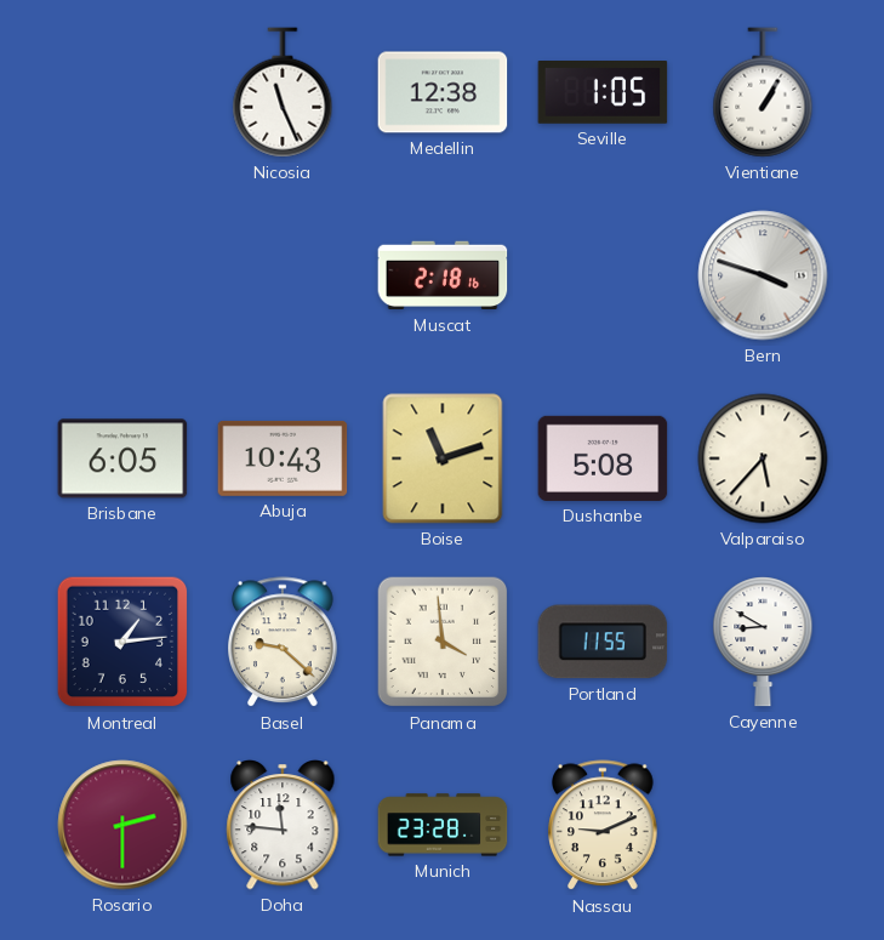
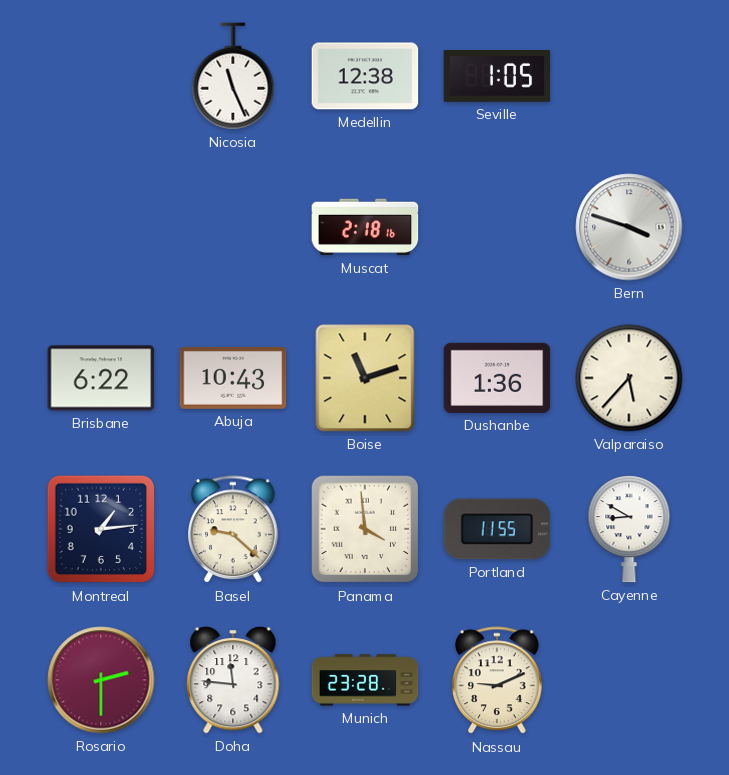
Vientiane: 1:05 -> none
Brisbane: 6:05 -> 6:22
Dushanbe: 5:08 -> 1:36
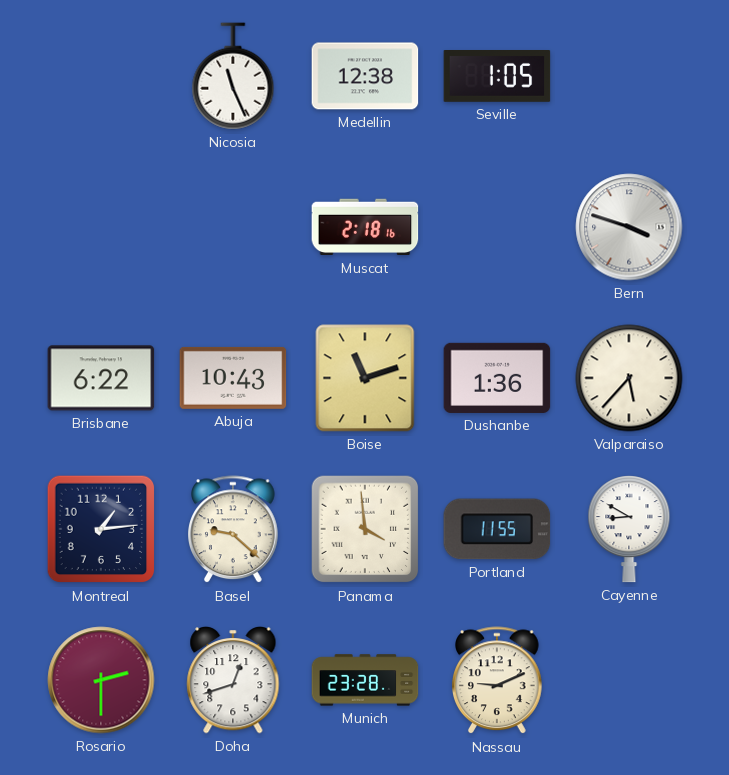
Doha: 11:46 -> 12:42
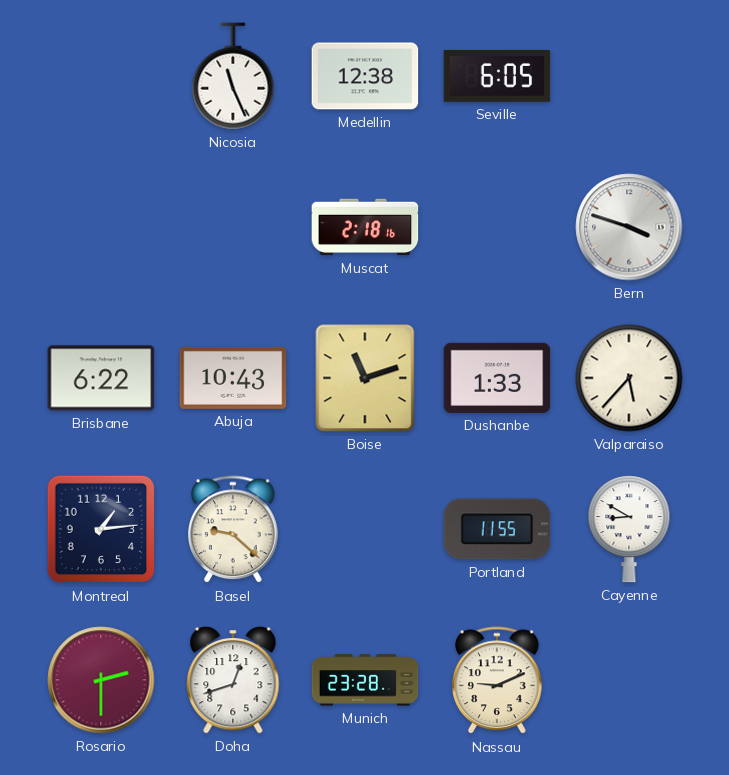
Seville: 1:05 -> 6:05
Dushanbe: 1:36 -> 1:33
Panama: 3:59 -> none
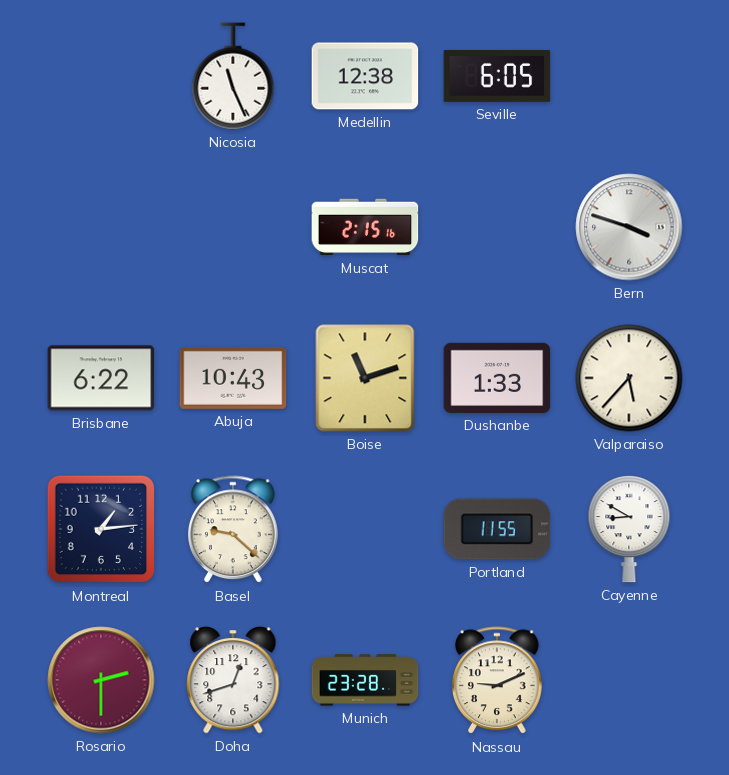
Muscat: 2:18 -> 2:15
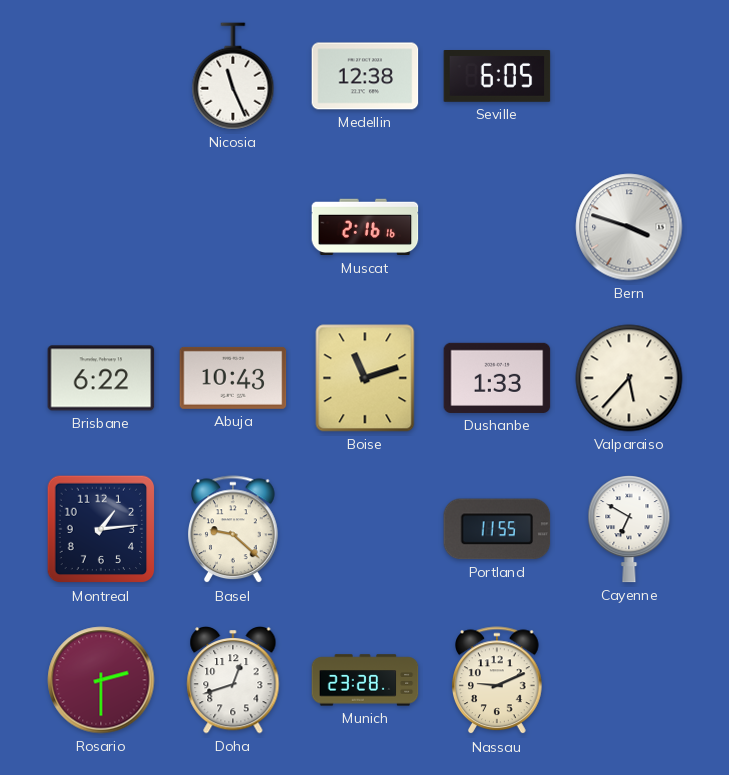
Muscat: 2:15 -> 2:16
Cayenne: 8:50 -> 6:50
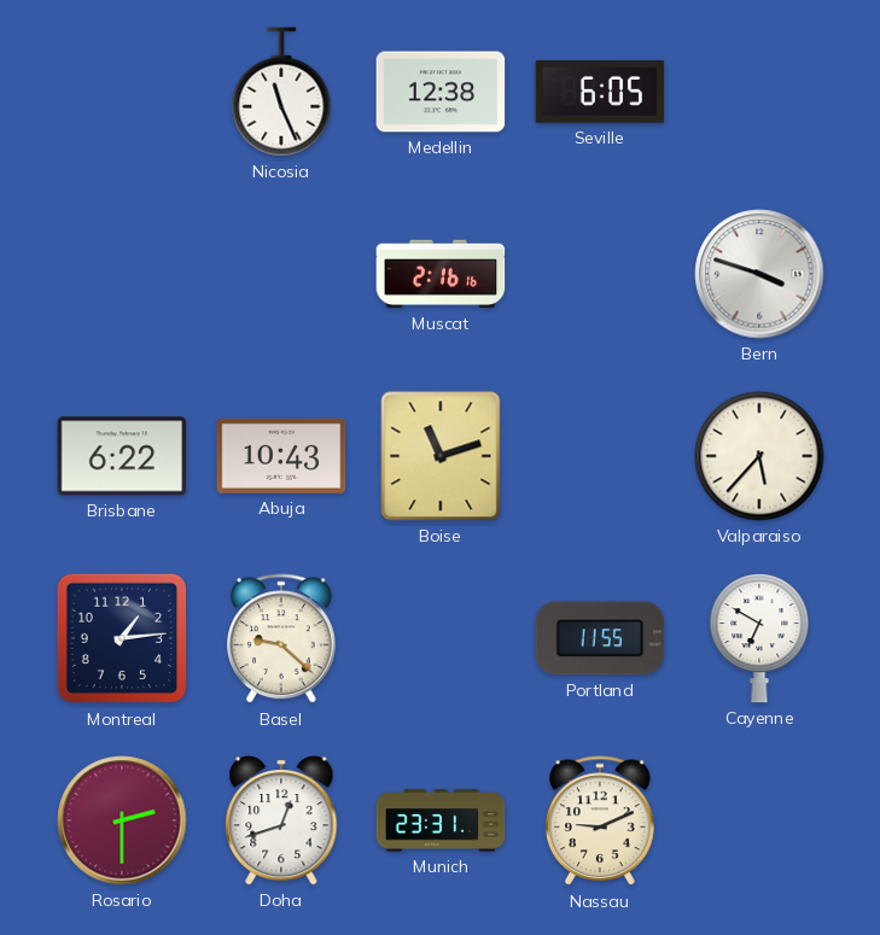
Dushanbe: 1:33 -> none
Munich: 23:28 -> 23:31
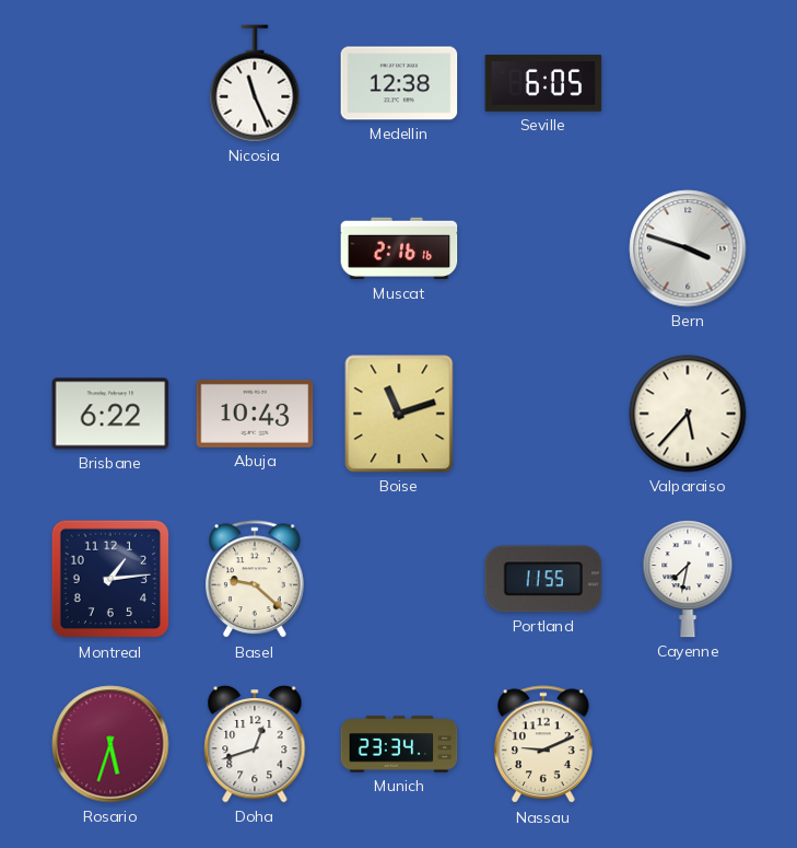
Cayenne: 6:50 -> 7:32
Rosario: 2:30 -> 5:33
Munich: 23:31 -> 23:34
